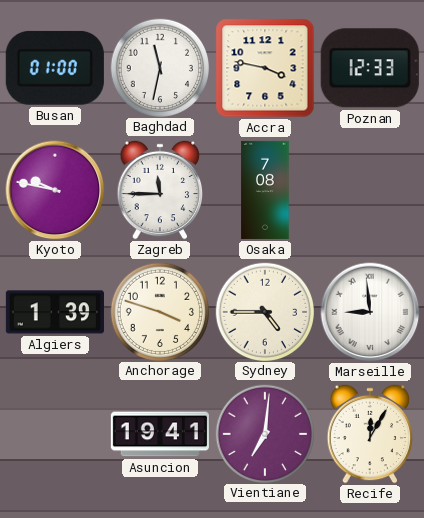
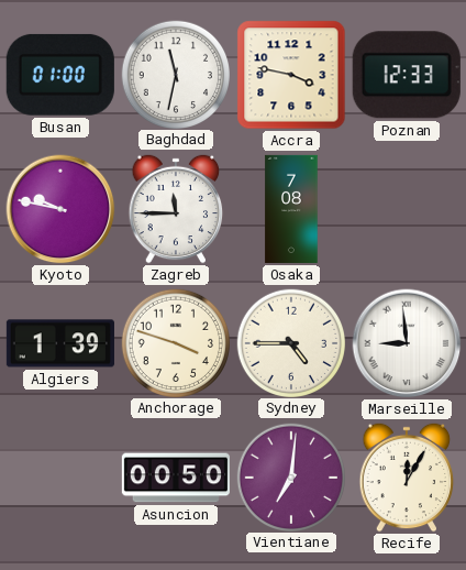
Asuncion: 19:41 -> 00:50
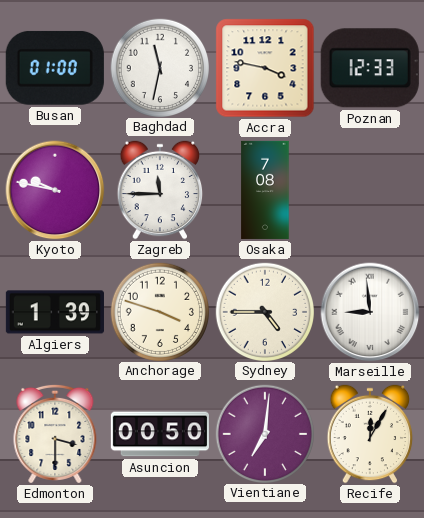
Edmonton: none -> 3:30
